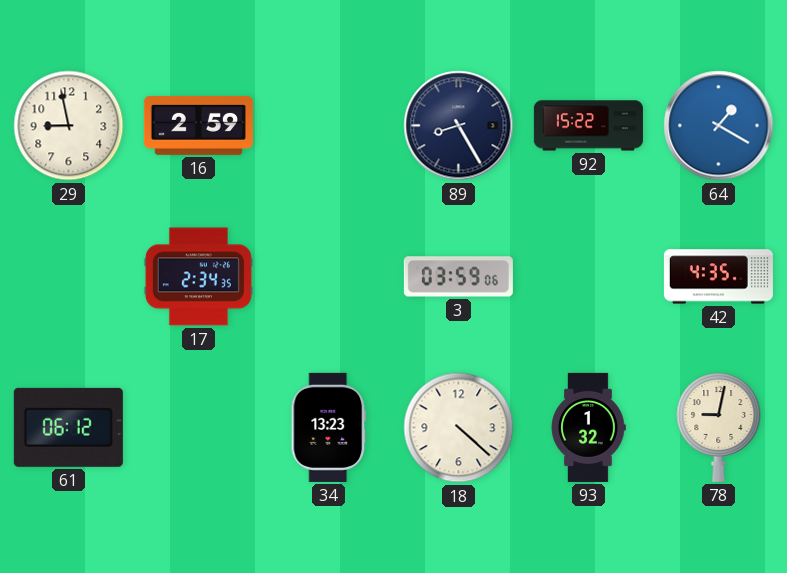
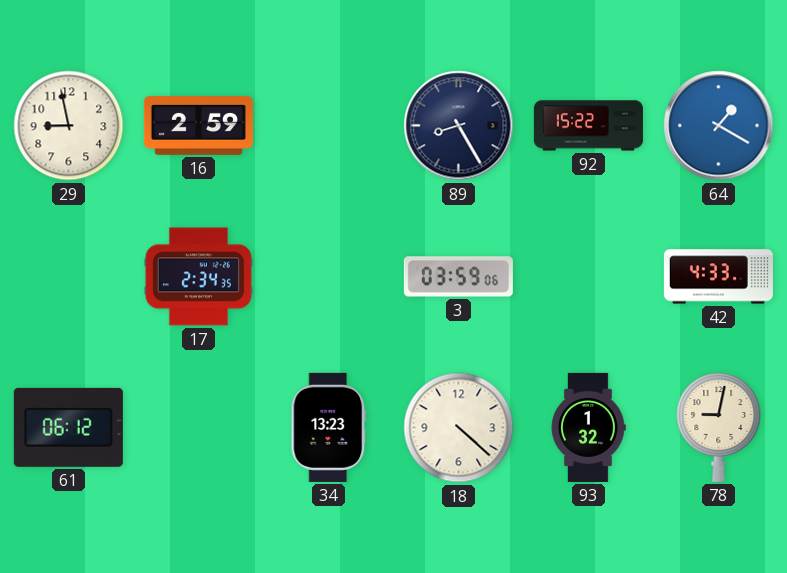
42: 4:35 -> 4:33
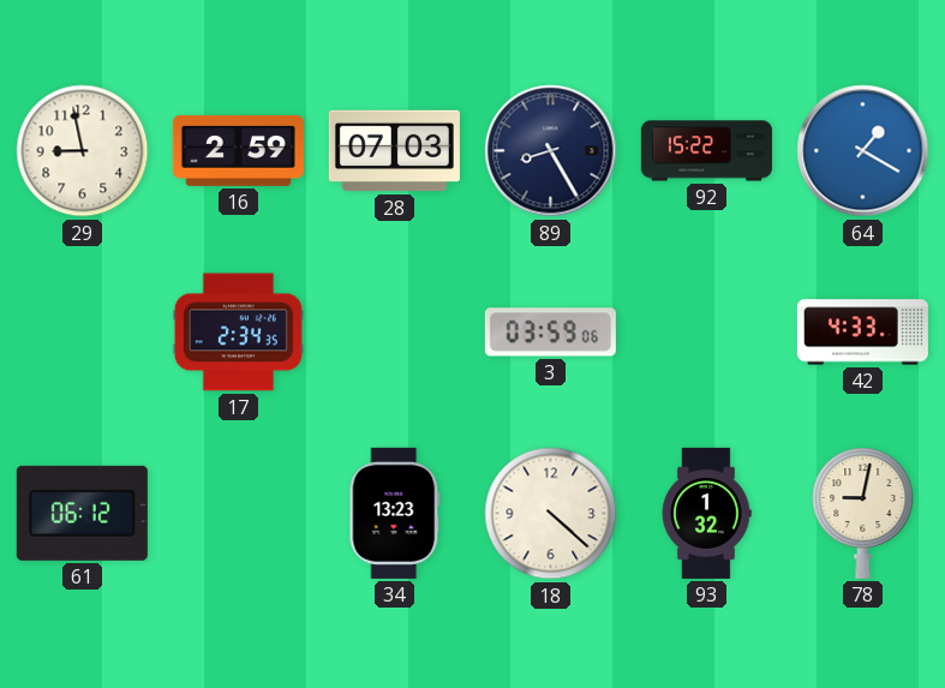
28: none -> 07:03
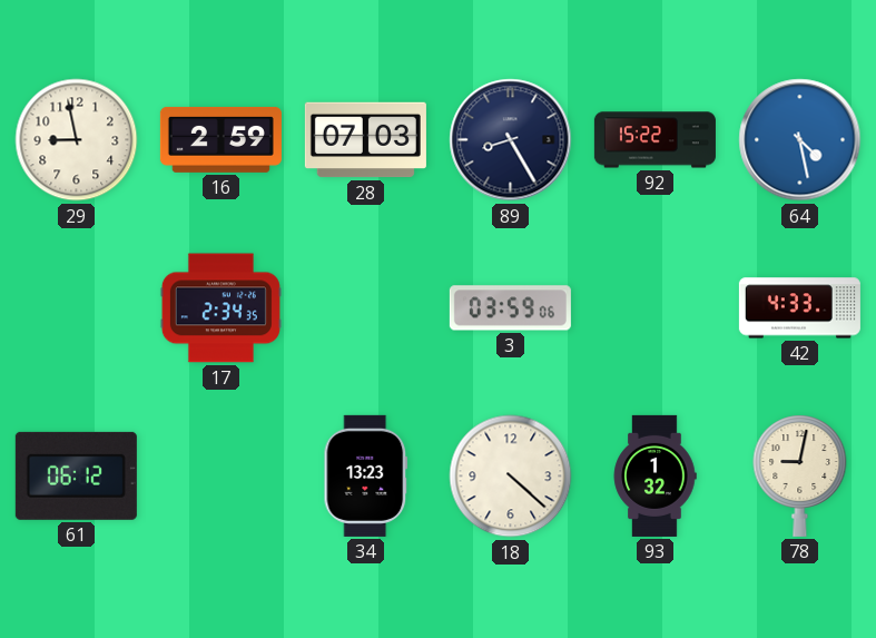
64: 1:20 -> 4:28
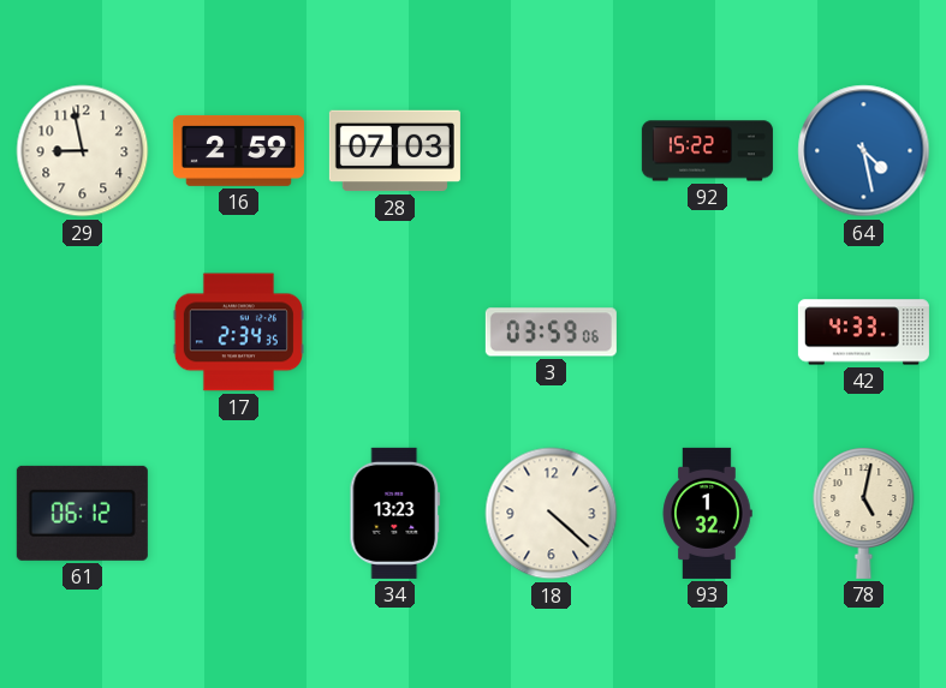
89: 8:25 -> none
78: 9:02 -> 5:02
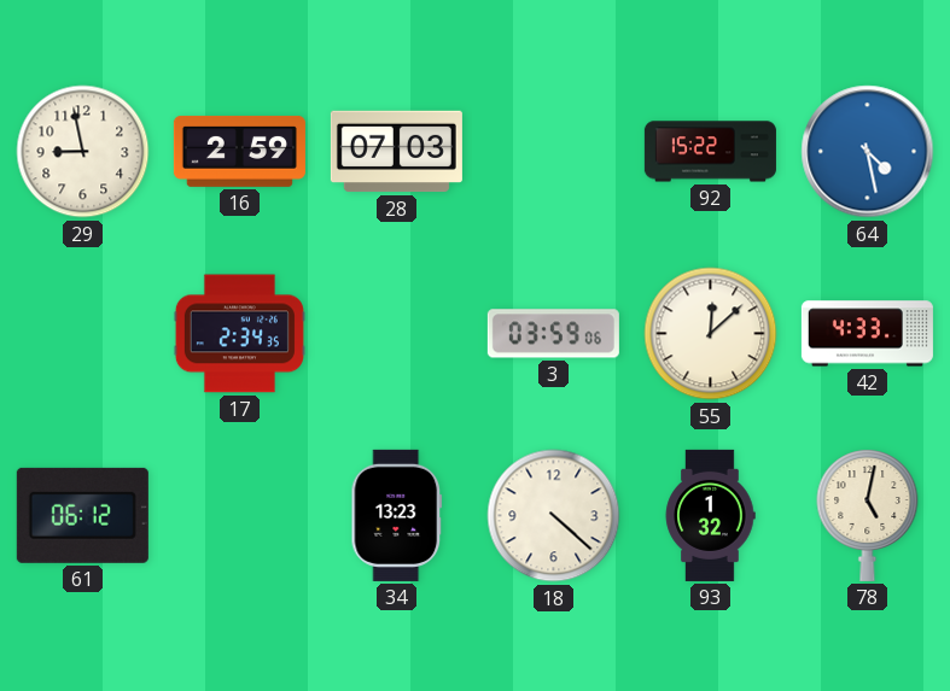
55: none -> 12:08
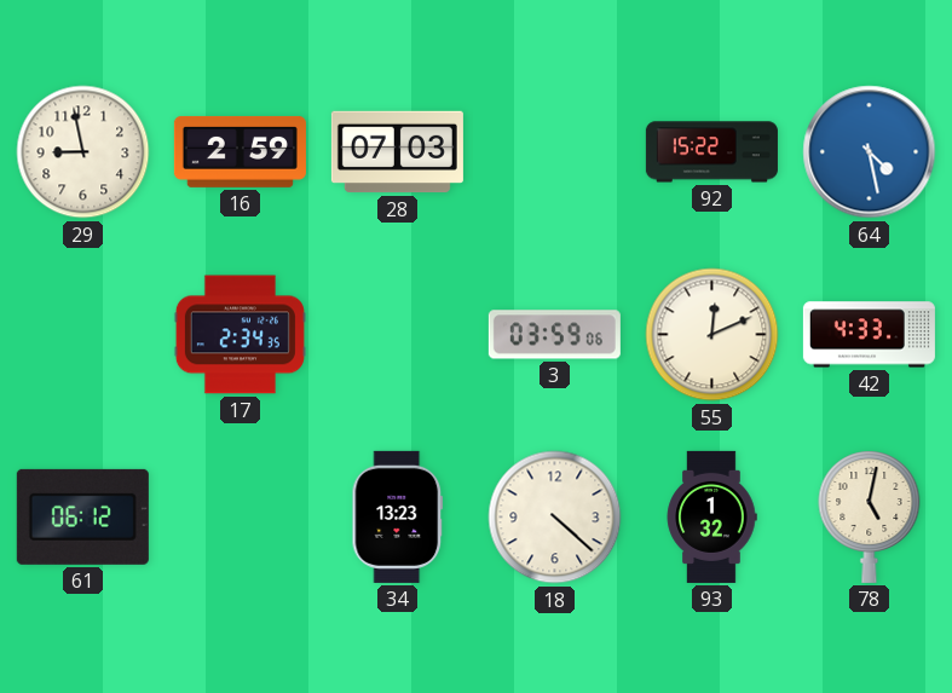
55: 12:08 -> 12:11
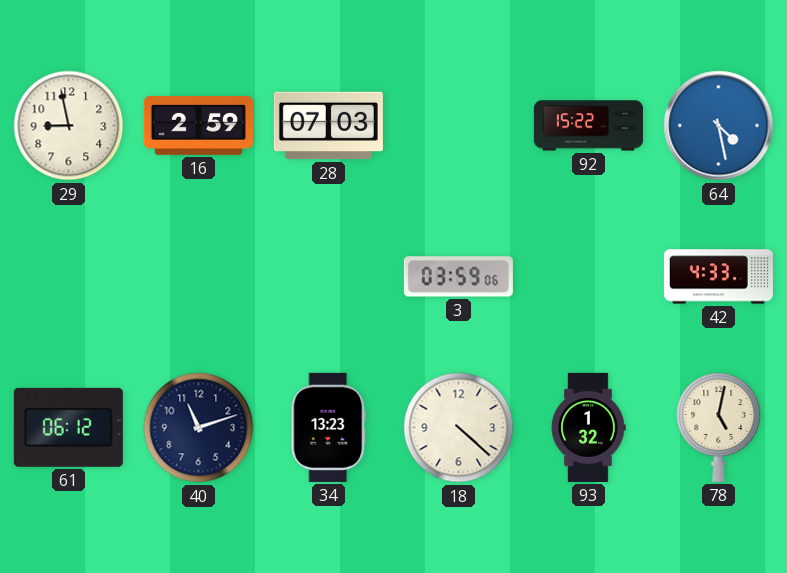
17: 2:34 -> none
55: 12:11 -> none
40: none -> 11:12
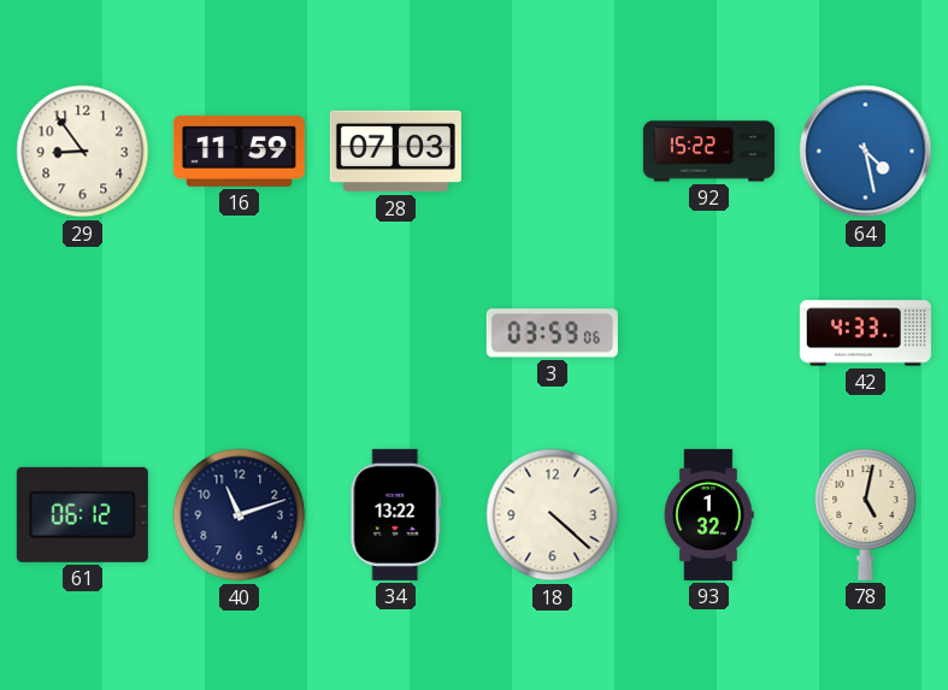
29: 8:58 -> 8:54
16: 2:59 -> 11:59
34: 13:23 -> 13:22
